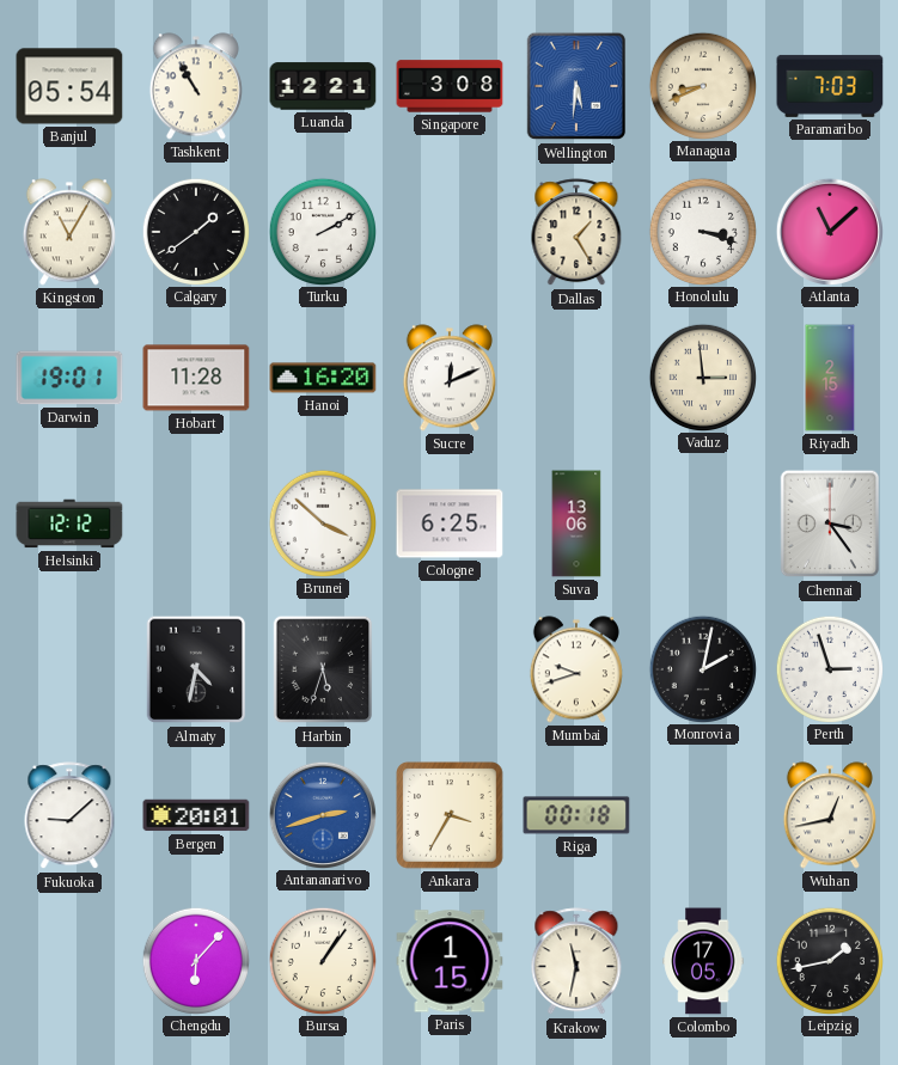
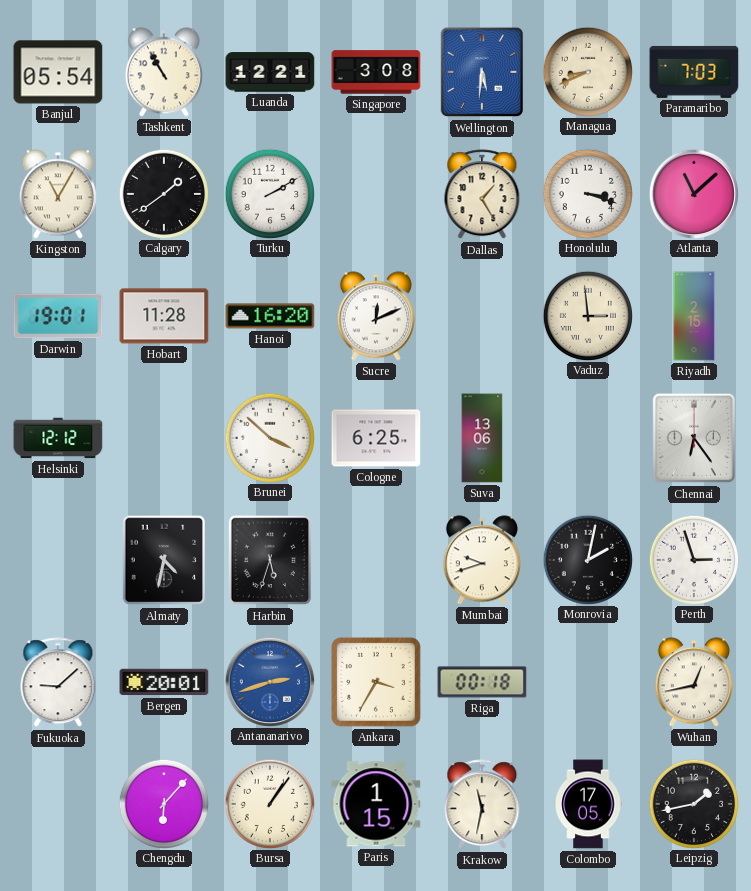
Chennai: 3:24 -> 6:24
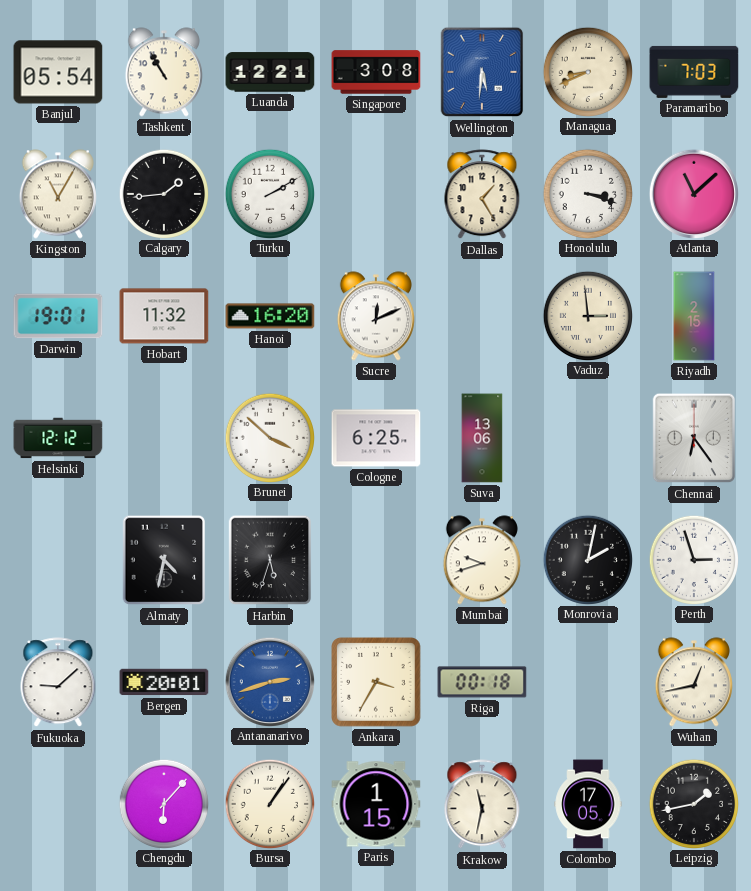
Calgary: 1:39 -> 1:44
Hobart: 11:28 -> 11:32
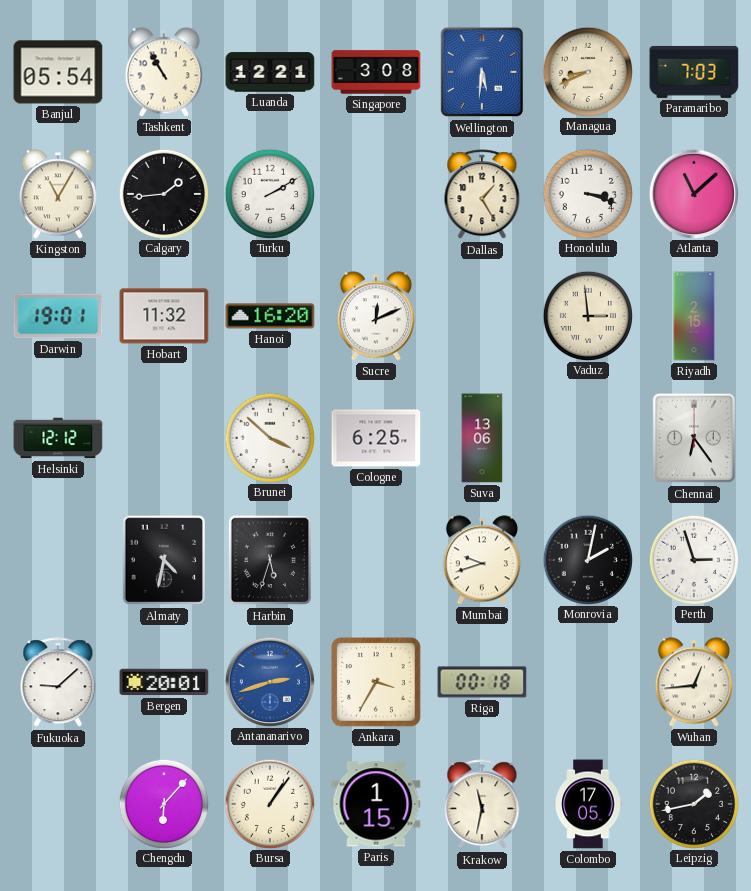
Wuhan: 12:43 -> 12:44
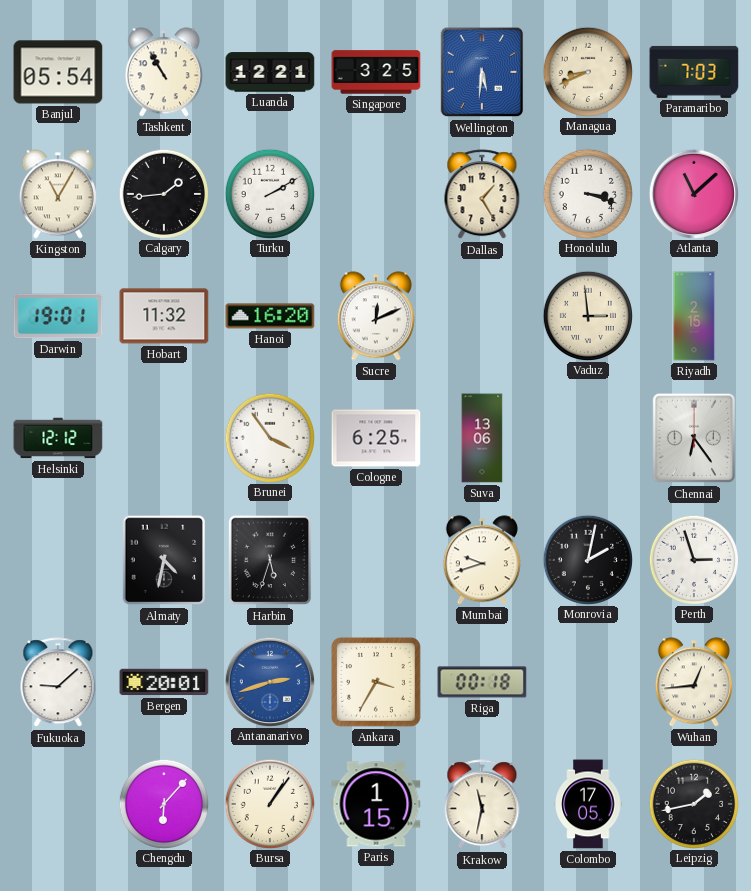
Singapore: 3:08 -> 3:25
Brunei: 3:52 -> 3:54
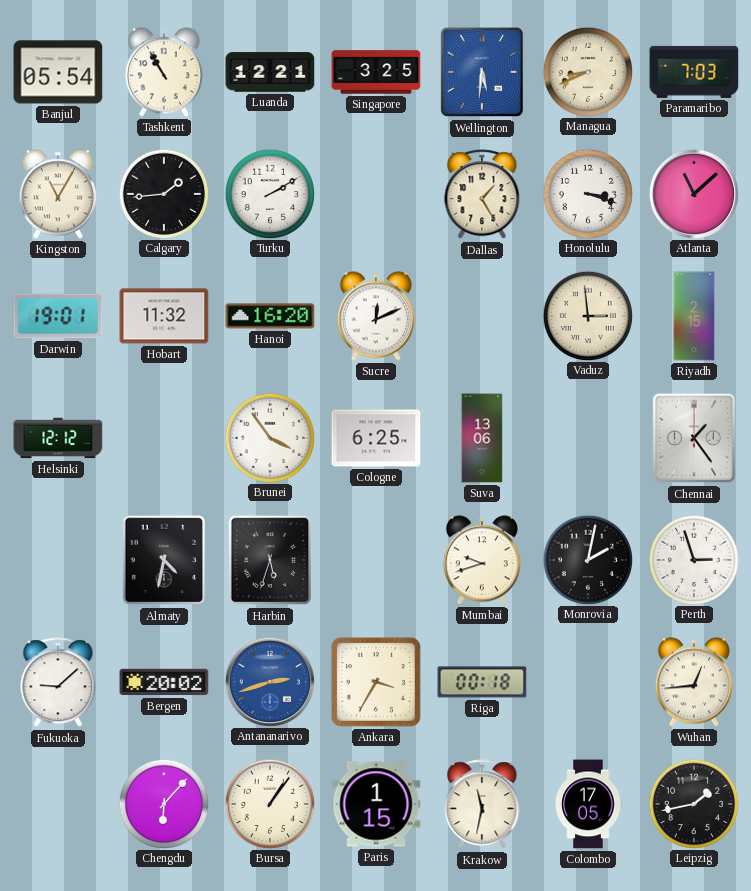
Chennai: 6:24 -> 1:24
Bergen: 20:01 -> 20:02
